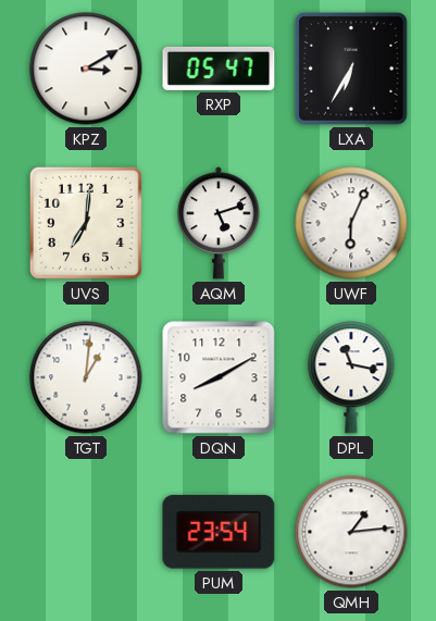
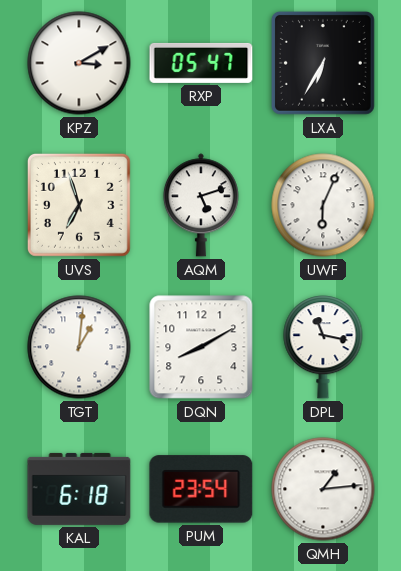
UVS: 7:01 -> 6:57
KAL: none -> 6:18
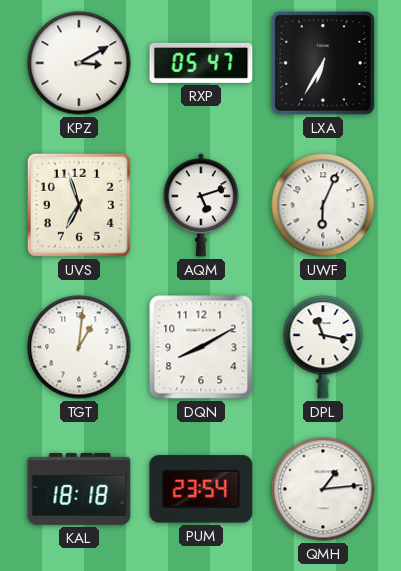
KAL: 6:18 -> 18:18
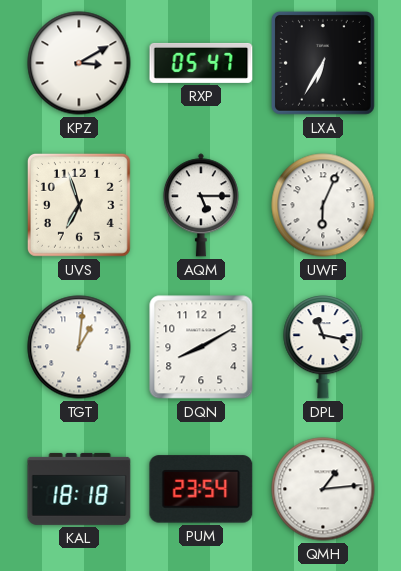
AQM: 5:12 -> 5:15
